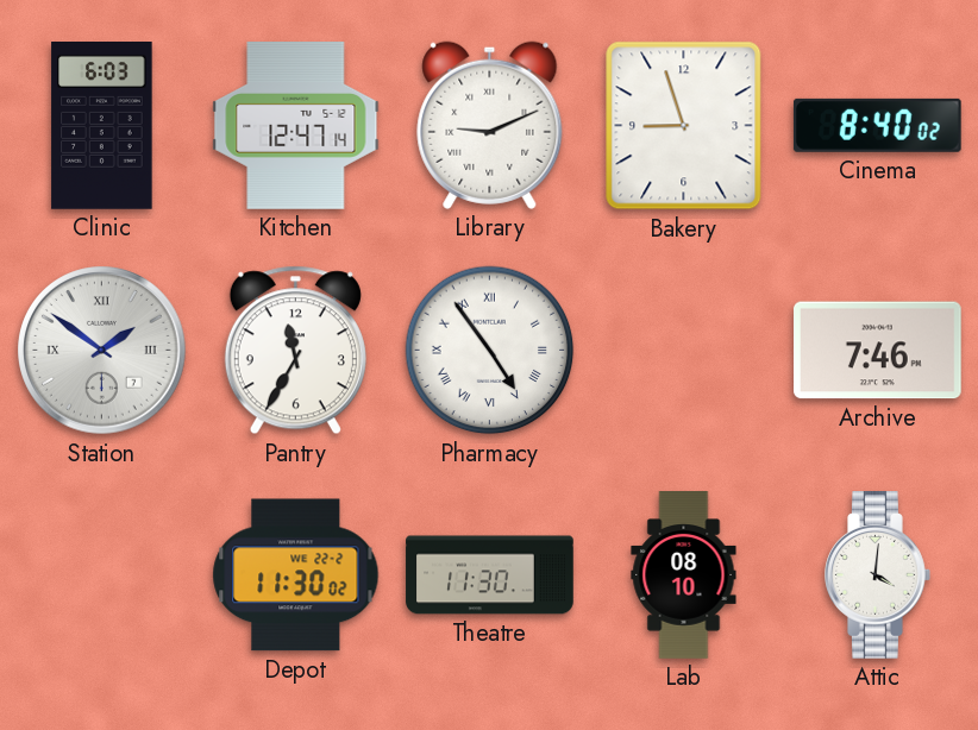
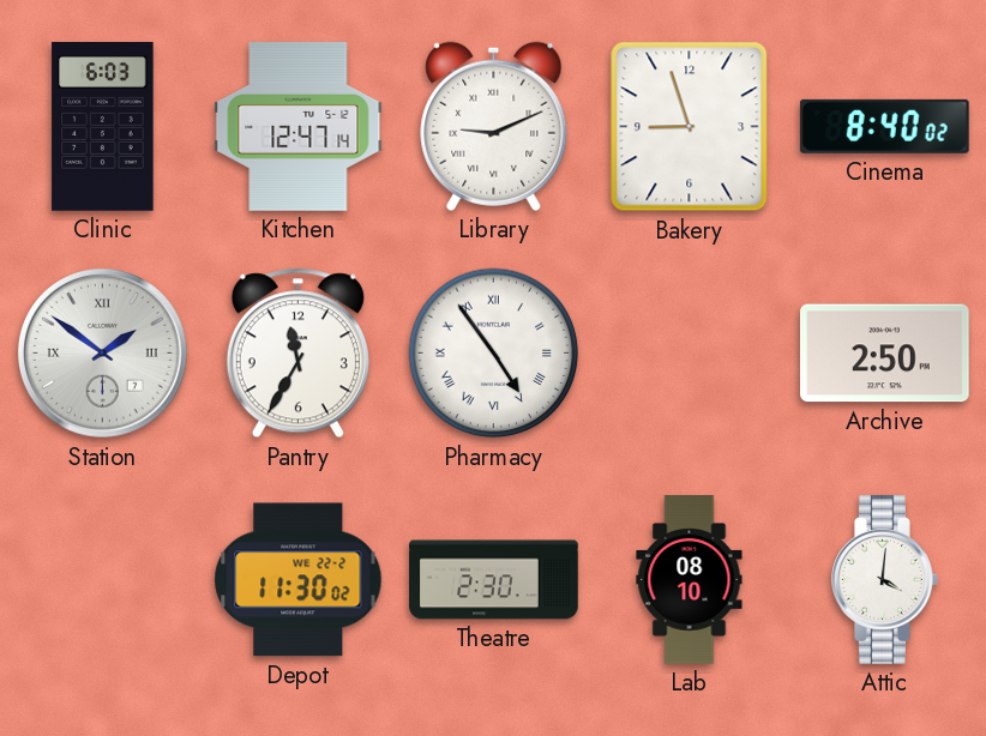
Archive: 7:46 -> 2:50
Theatre: 11:30 -> 2:30
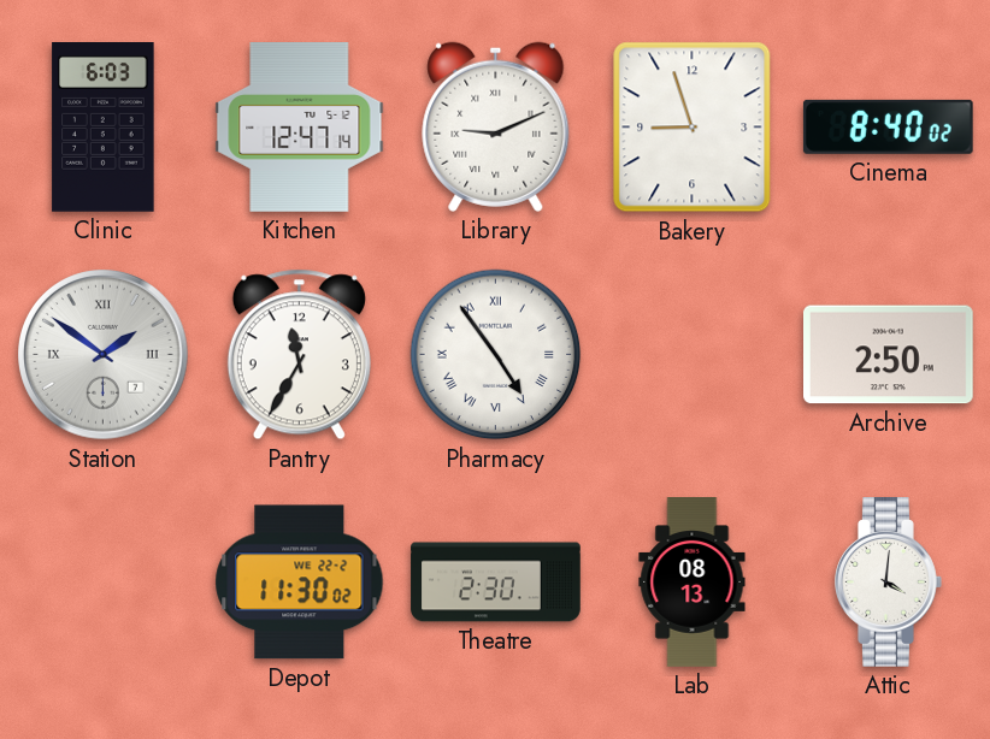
Lab: 08:10 -> 08:13
